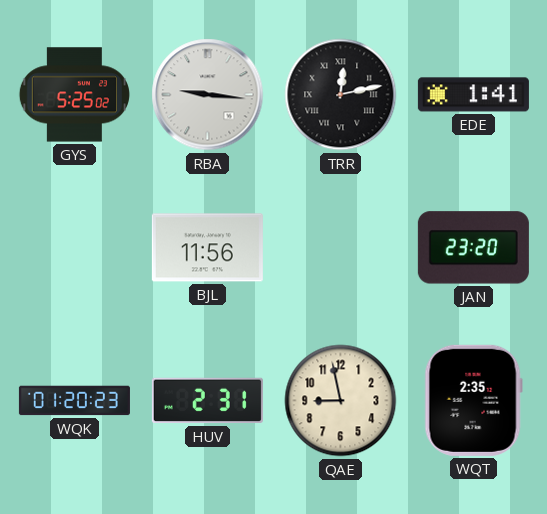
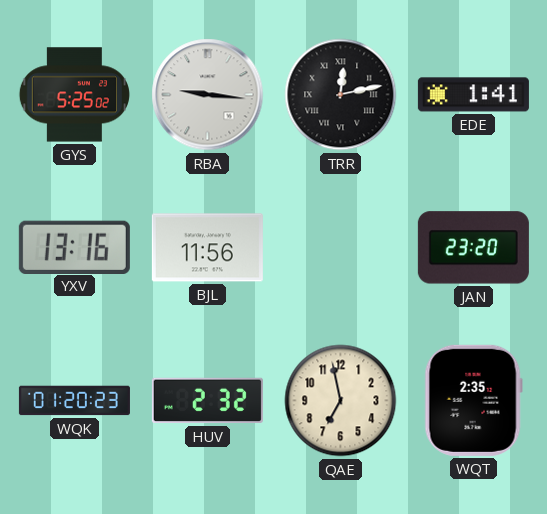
YXV: none -> 13:16
HUV: 2:31 -> 2:32
QAE: 8:58 -> 6:58
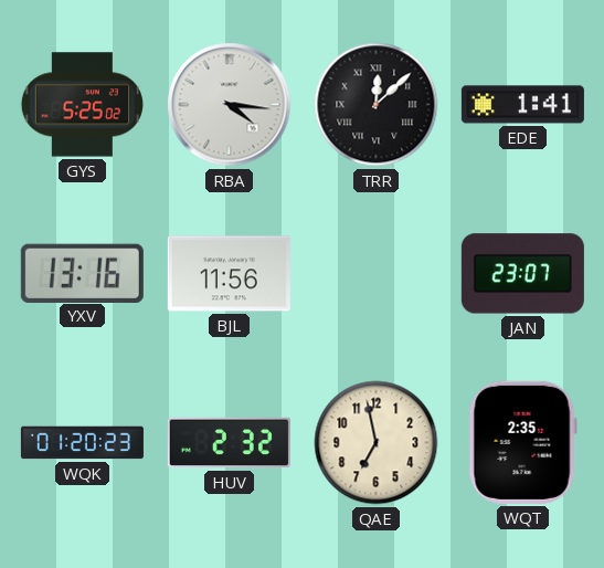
RBA: 9:16 -> 4:16
TRR: 12:13 -> 12:08
JAN: 23:20 -> 23:07
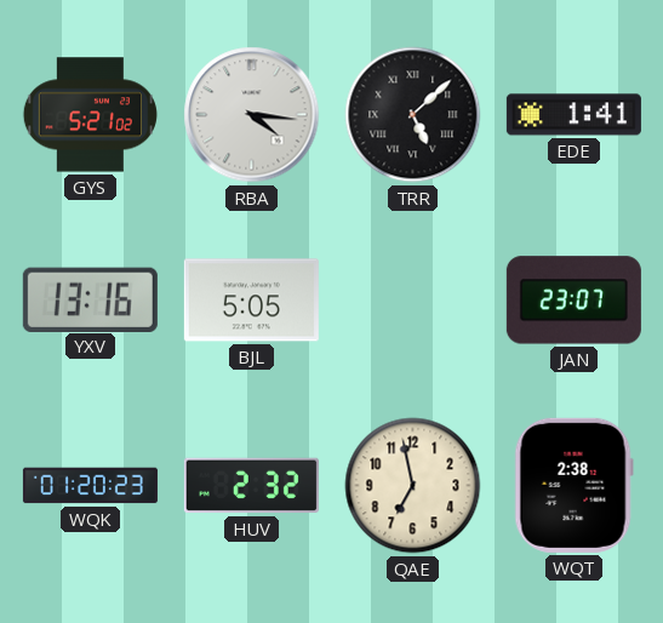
GYS: 5:25 -> 5:21
TRR: 12:08 -> 5:08
BJL: 11:56 -> 5:05
WQT: 2:35 -> 2:38
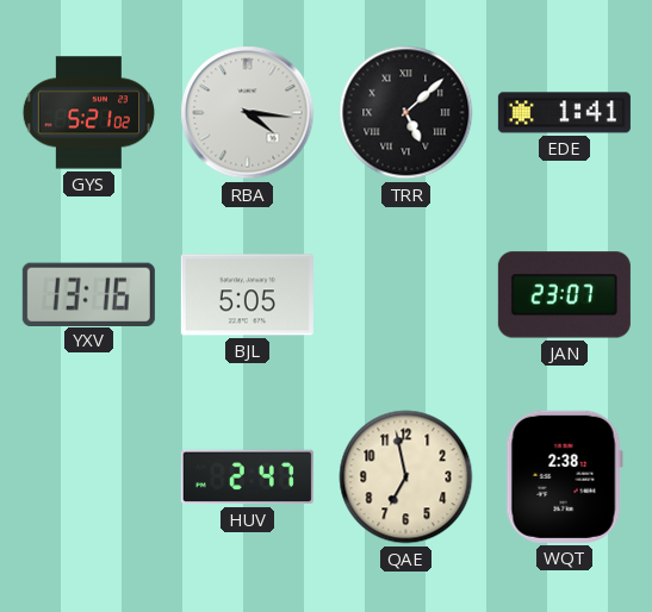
WQK: 01:20 -> none
HUV: 2:32 -> 2:47
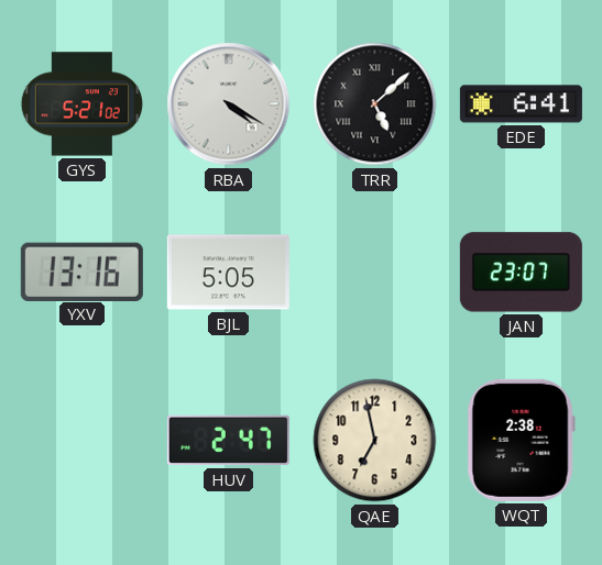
RBA: 4:16 -> 4:20
EDE: 1:41 -> 6:41
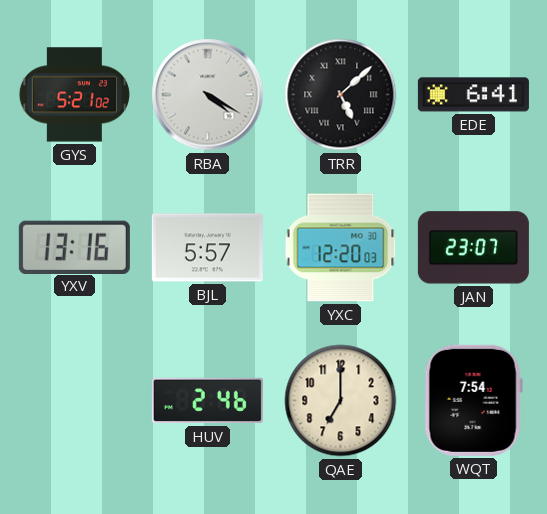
BJL: 5:05 -> 5:57
YXC: none -> 12:20
HUV: 2:47 -> 2:46
QAE: 6:58 -> 7:00
WQT: 2:38 -> 7:54
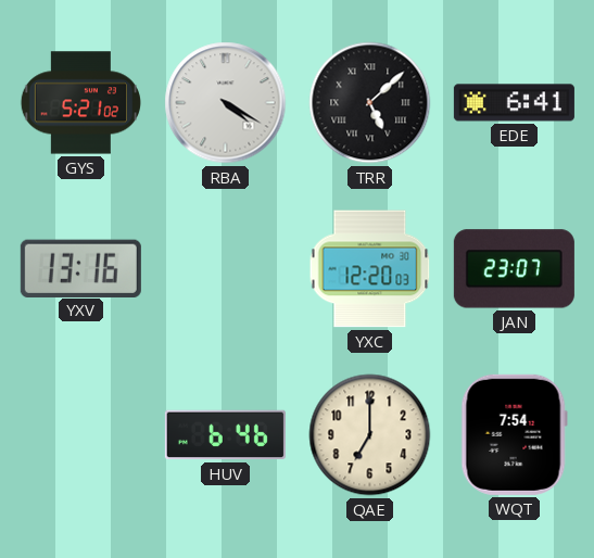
BJL: 5:57 -> none
HUV: 2:46 -> 6:46
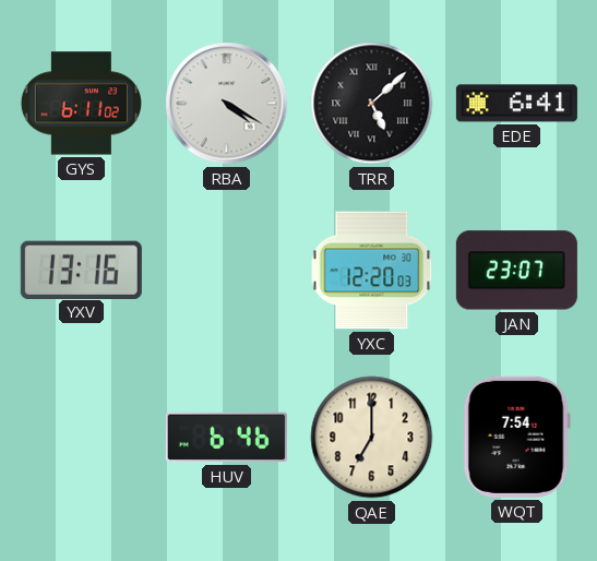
GYS: 5:21 -> 6:11
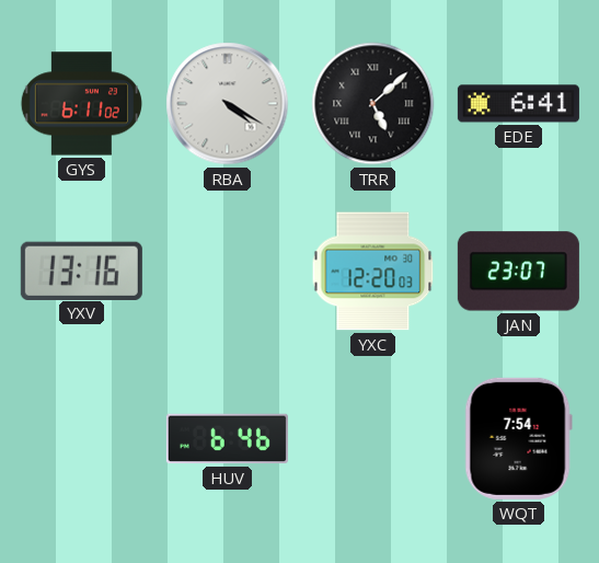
QAE: 7:00 -> none
